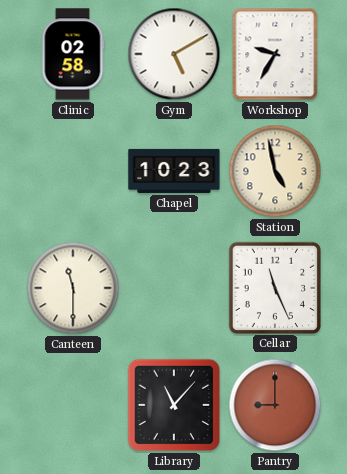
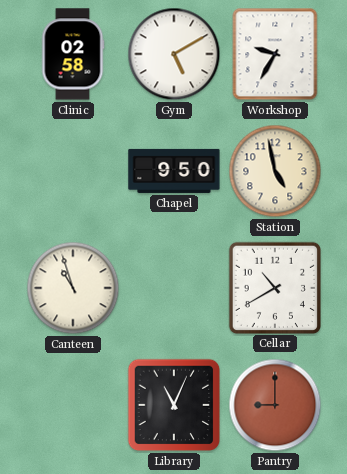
Chapel: 10:23 -> 9:50
Canteen: 11:30 -> 10:57
Cellar: 11:26 -> 10:40
Library: 11:07 -> 11:04
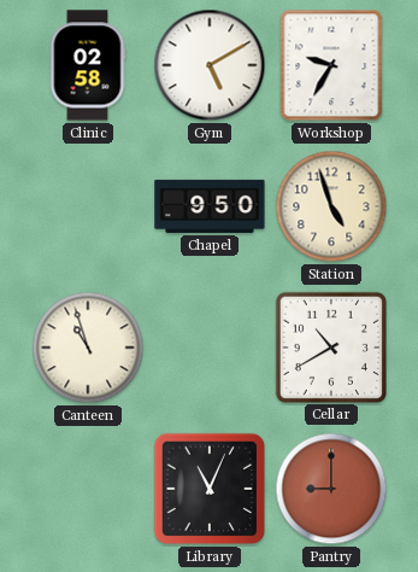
Station: 4:58 -> 4:57
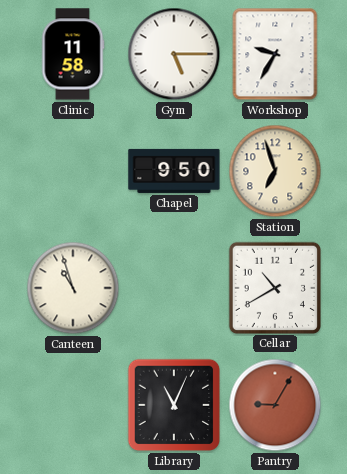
Clinic: 02:58 -> 11:58
Gym: 5:10 -> 5:15
Station: 4:57 -> 6:57
Pantry: 9:00 -> 9:05
